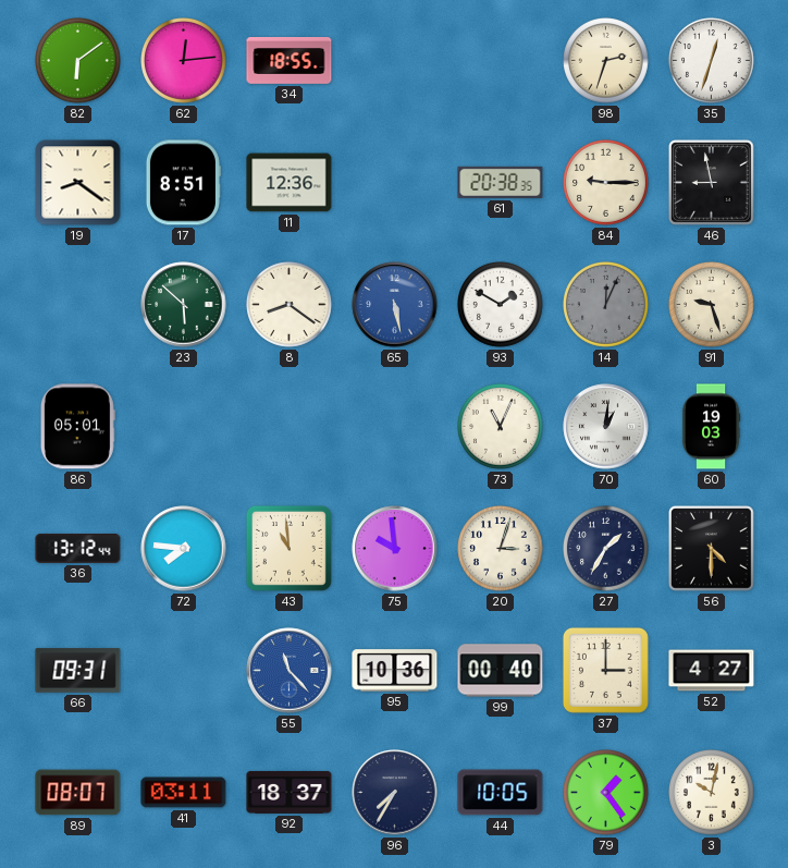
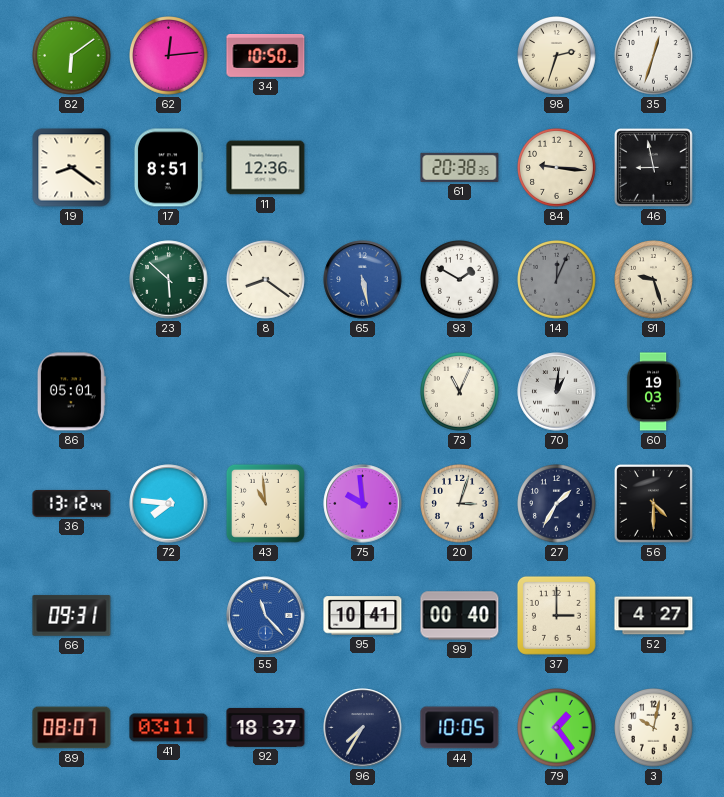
34: 18:55 -> 10:50
84: 9:15 -> 9:16
95: 10:36 -> 10:41
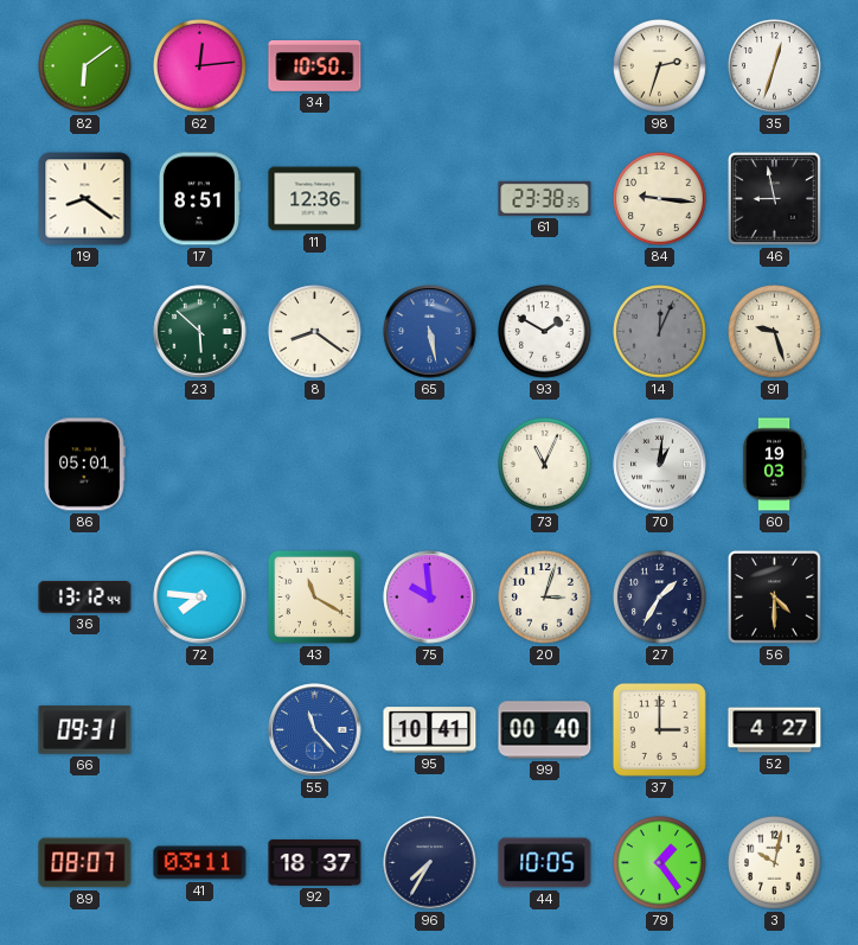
61: 20:38 -> 23:38
43: 10:59 -> 11:20
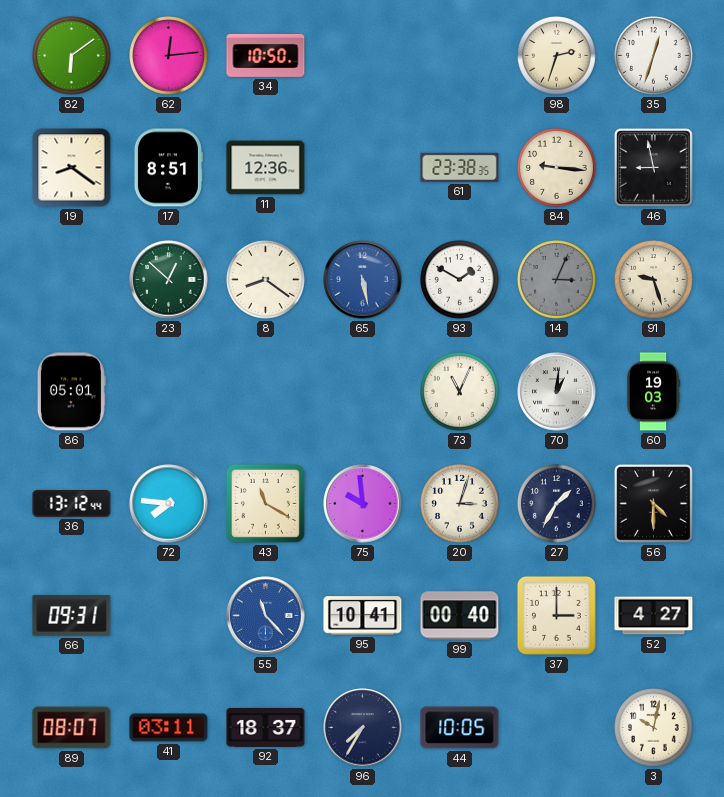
23: 5:52 -> 12:52
14: 12:04 -> 3:04
79: 1:24 -> none
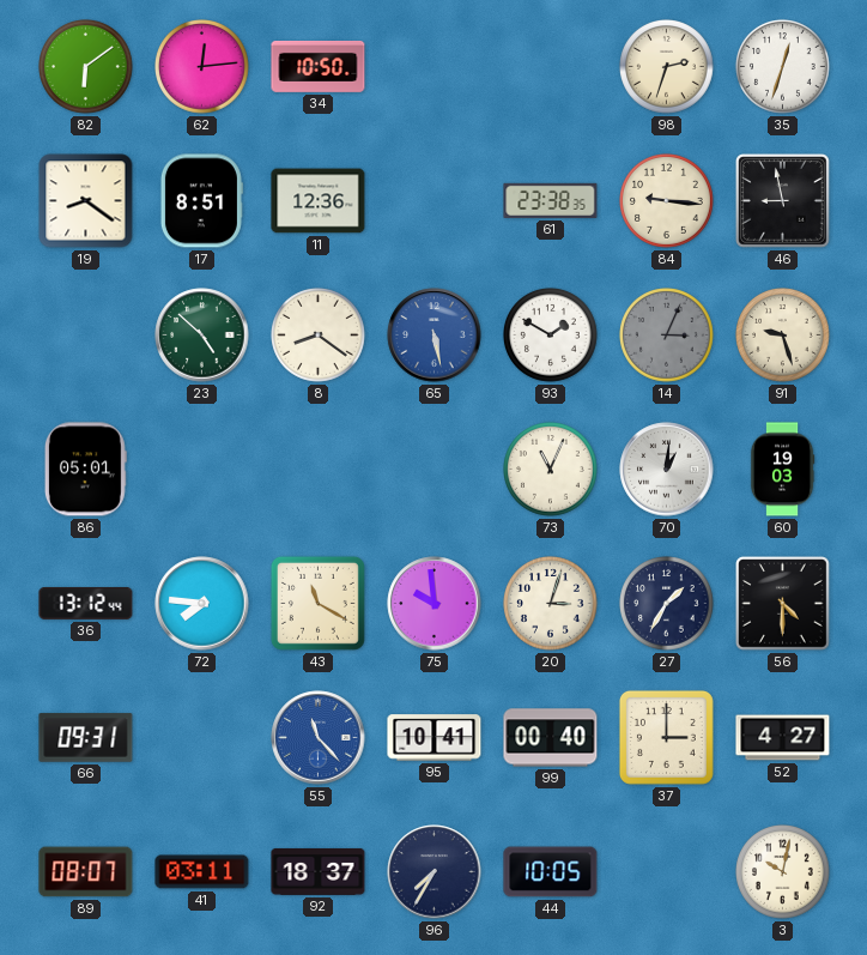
23: 12:52 -> 4:52
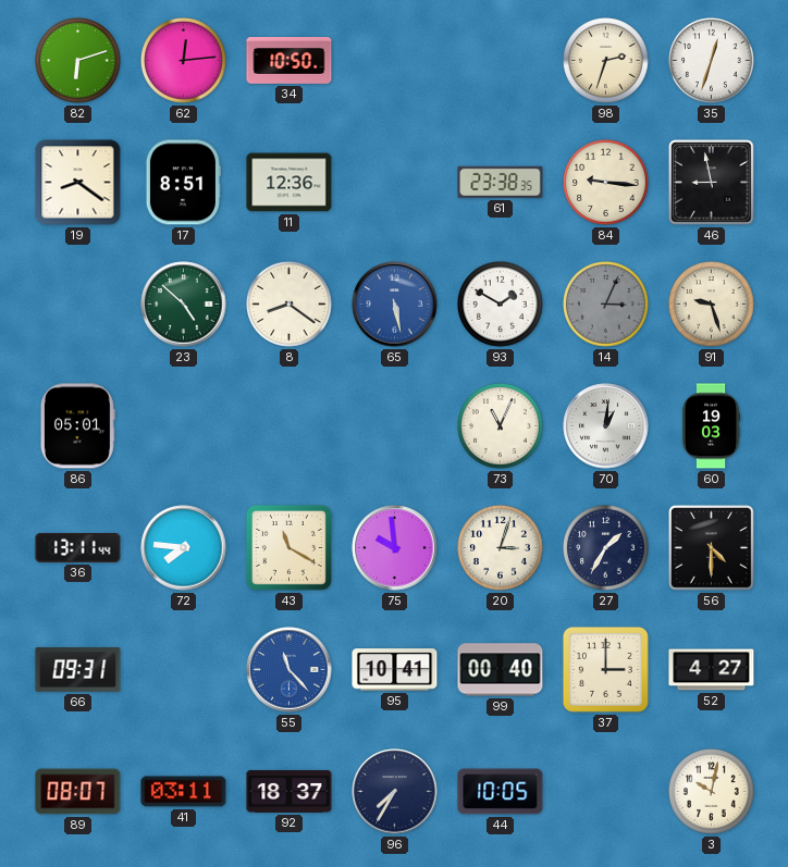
82: 6:09 -> 6:12
36: 13:12 -> 13:11
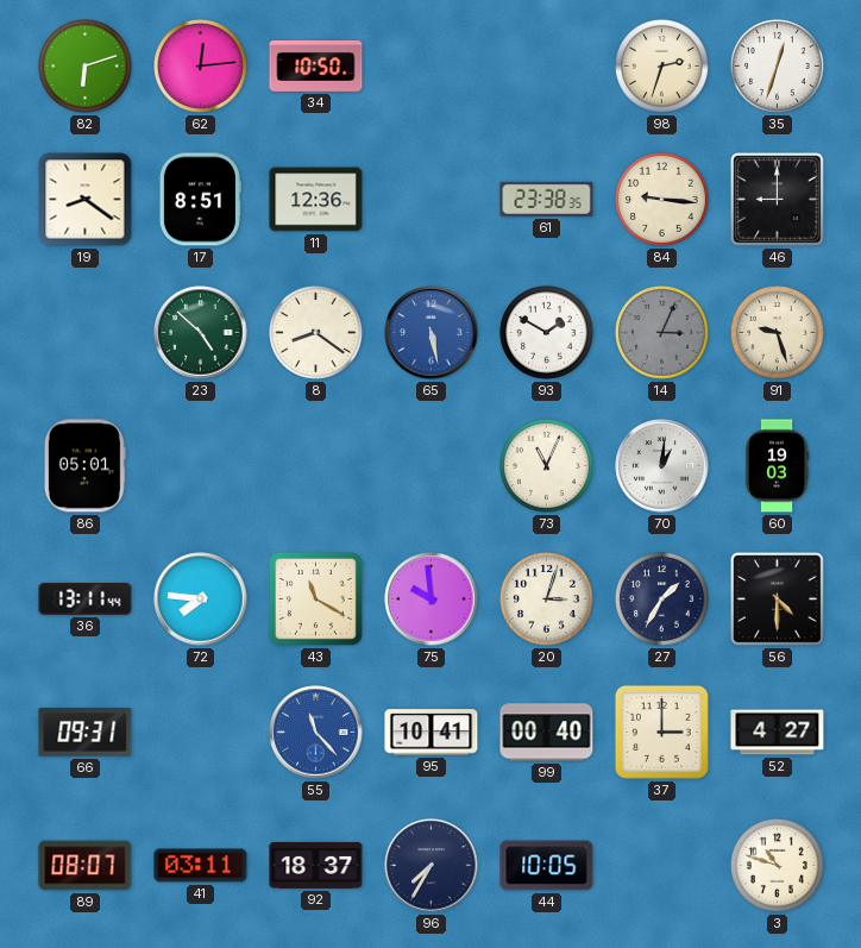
46: 8:58 -> 9:00
3: 10:02 -> 10:48
